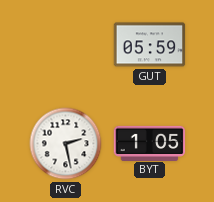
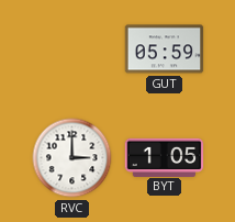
RVC: 2:28 -> 3:00
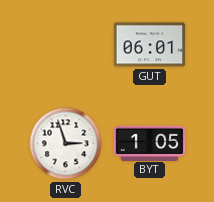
GUT: 05:59 -> 06:01
RVC: 3:00 -> 2:57
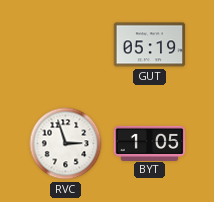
GUT: 06:01 -> 05:19
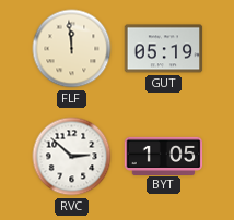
FLF: none -> 11:59
RVC: 2:57 -> 2:52
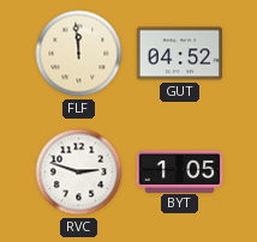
GUT: 05:19 -> 04:52
RVC: 2:52 -> 2:48
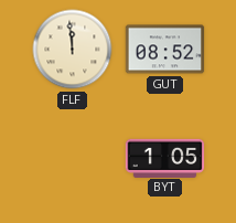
GUT: 04:52 -> 08:52
RVC: 2:48 -> none
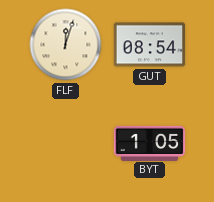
FLF: 11:59 -> 12:03
GUT: 08:52 -> 08:54
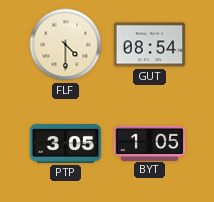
FLF: 12:03 -> 4:30
PTP: none -> 3:05
